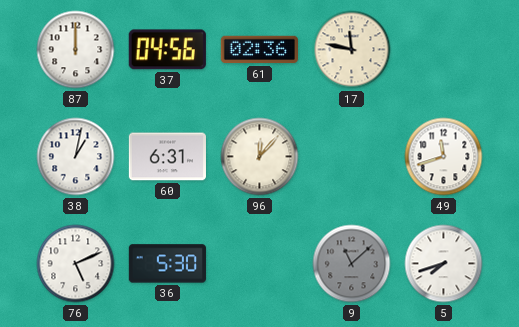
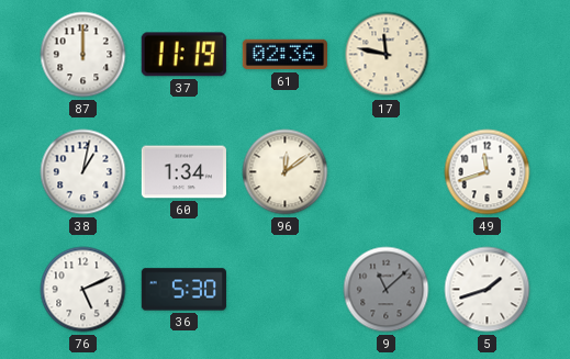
37: 04:56 -> 11:19
60: 6:31 -> 1:34
96: 12:07 -> 12:09
5: 7:42 -> 1:42
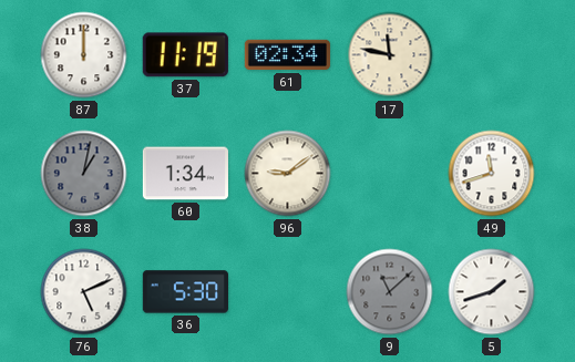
61: 02:36 -> 02:34
38 dial: white -> grey
96: 12:09 -> 9:09
